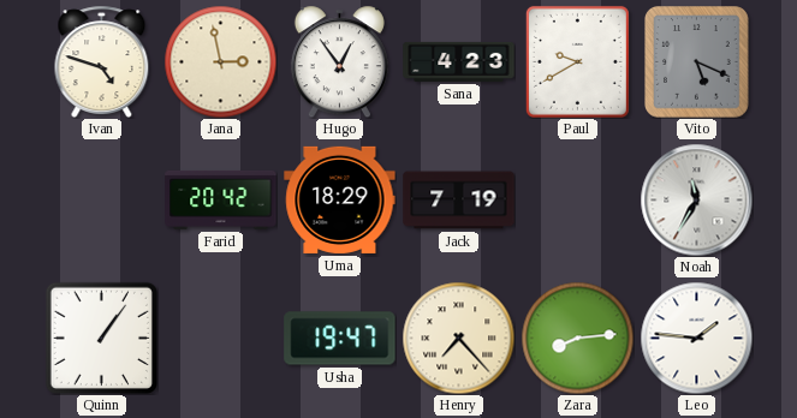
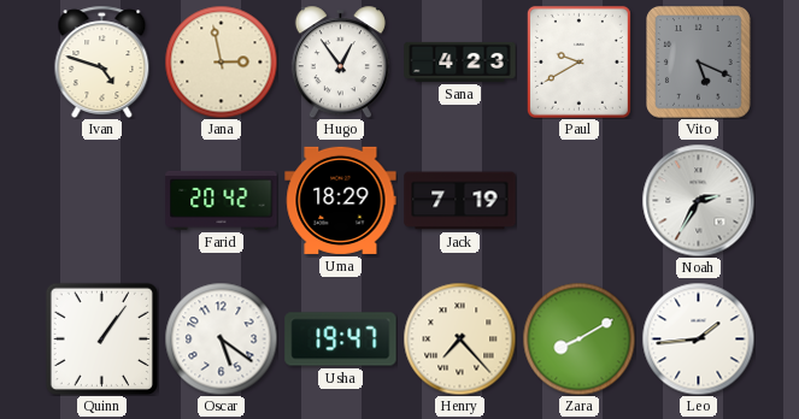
Noah: 11:35 -> 2:35
Oscar: none -> 5:21
Zara: 8:14 -> 8:10
Leo: 1:46 -> 1:44
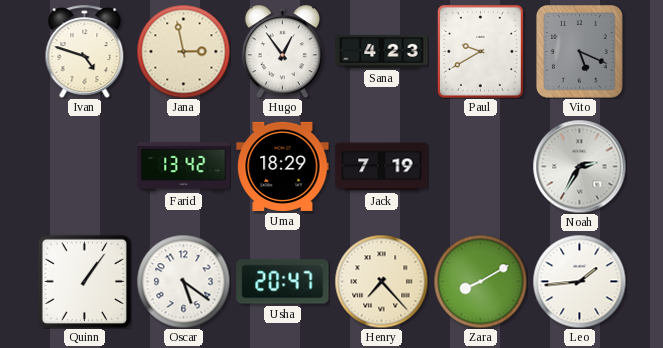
Farid: 20:42 -> 13:42
Usha: 19:47 -> 20:47
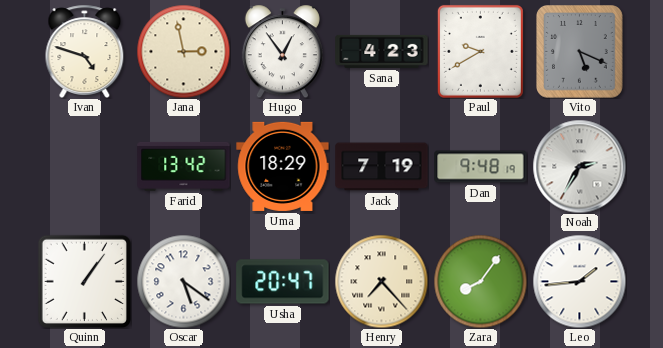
Dan: none -> 9:48
Zara: 8:10 -> 8:06
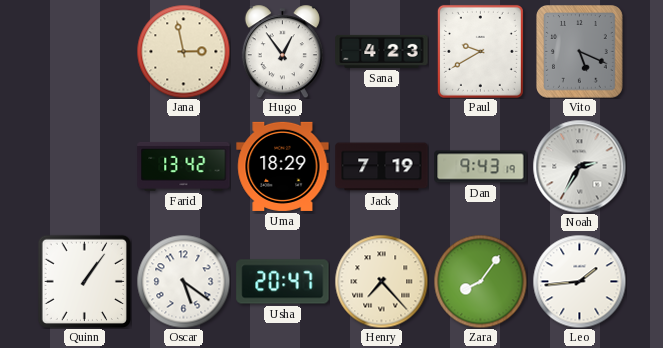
Ivan: 4:48 -> none
Dan: 9:48 -> 9:43
